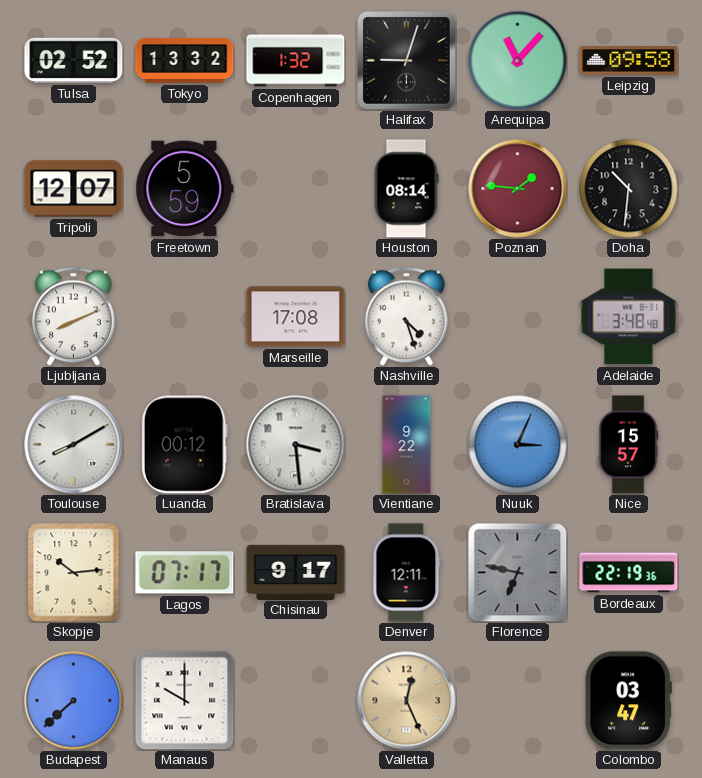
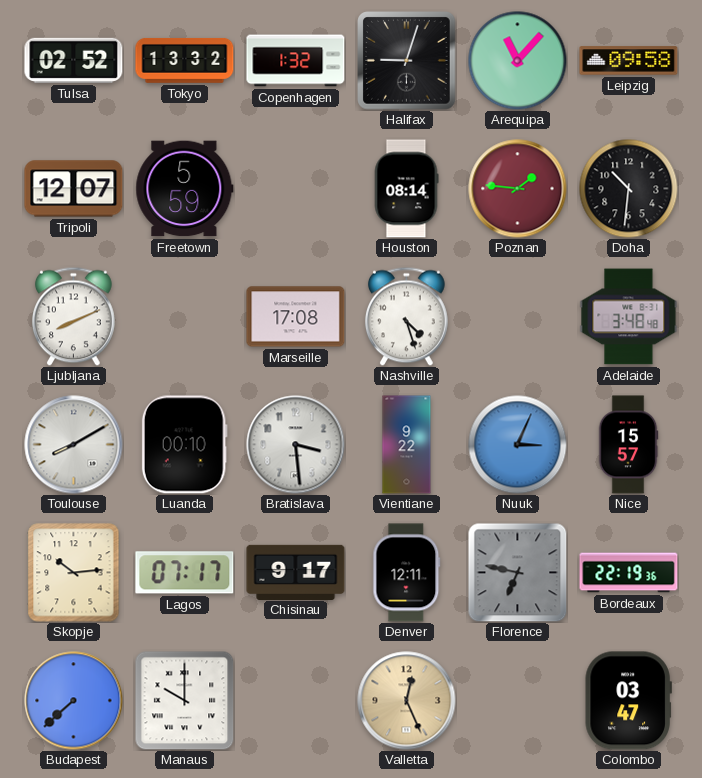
Luanda: 00:12 -> 00:10
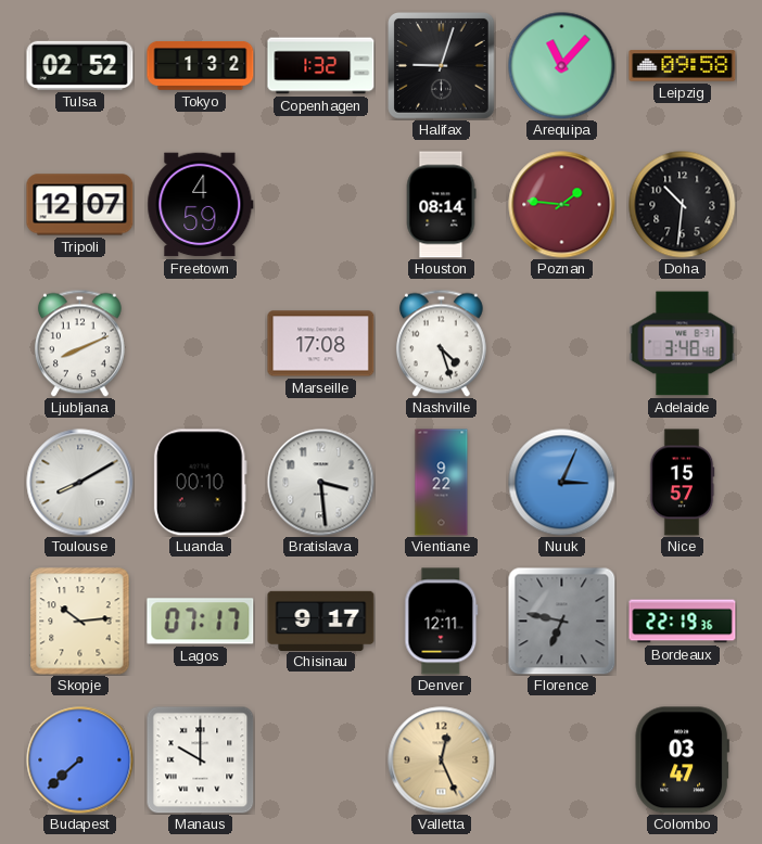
Tokyo: 13:32 -> 1:32
Freetown: 5:59 -> 4:59
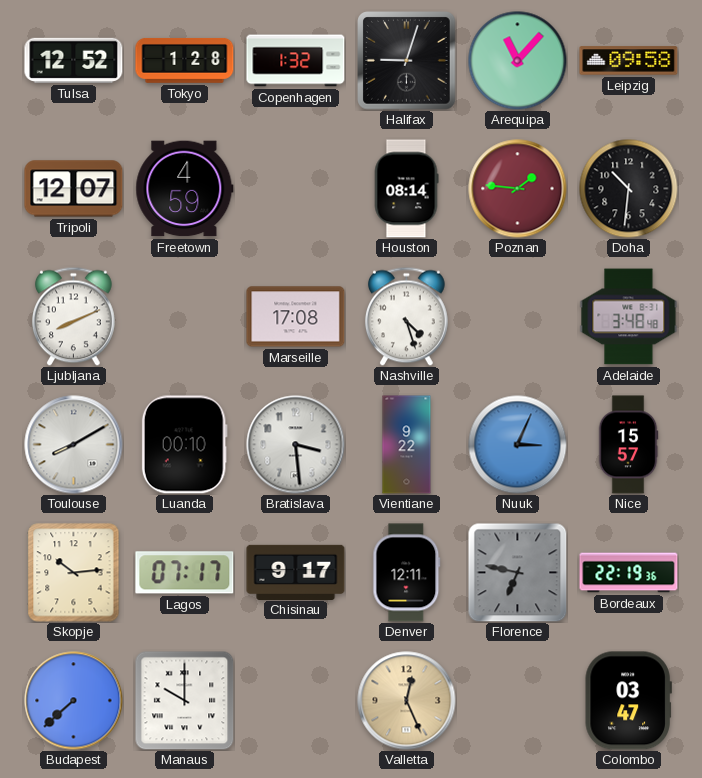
Tulsa: 02:52 -> 12:52
Tokyo: 1:32 -> 1:28
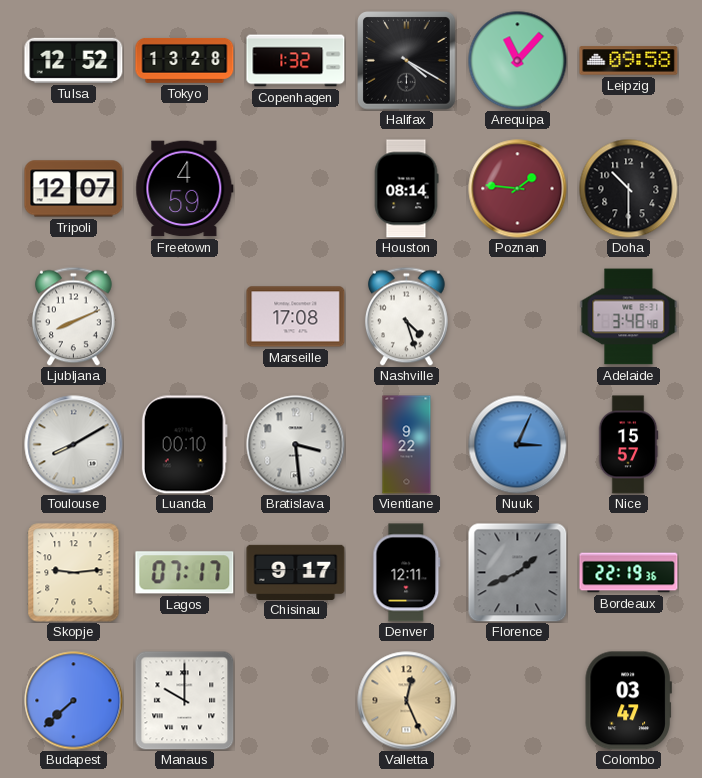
Tokyo: 1:28 -> 13:28
Halifax: 9:03 -> 4:20
Doha: 10:31 -> 10:30
Skopje: 10:14 -> 9:14
Florence: 6:47 -> 1:41
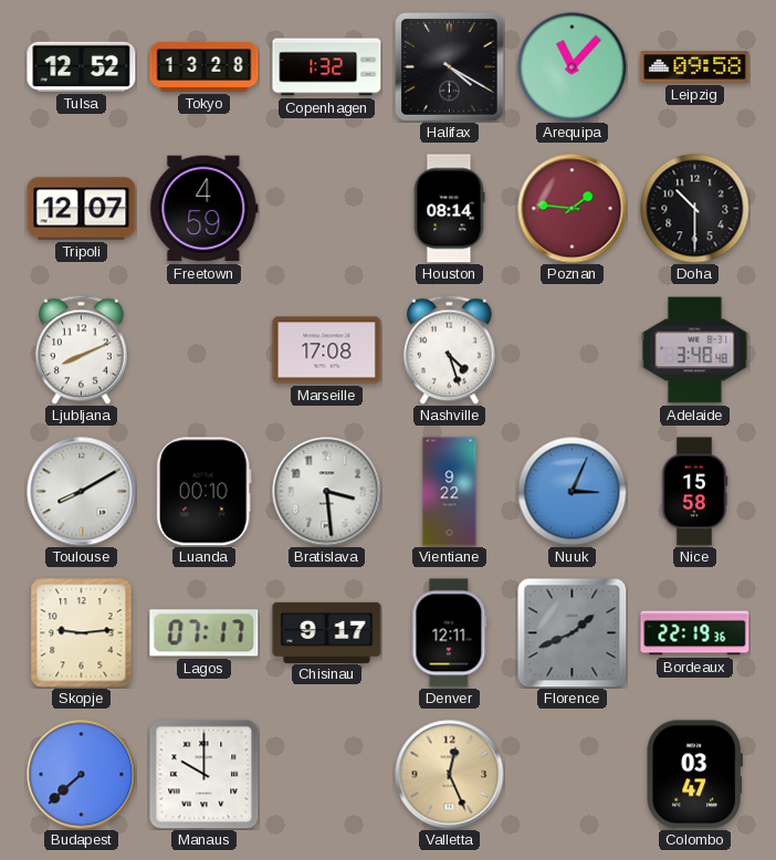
Nice: 15:57 -> 15:58
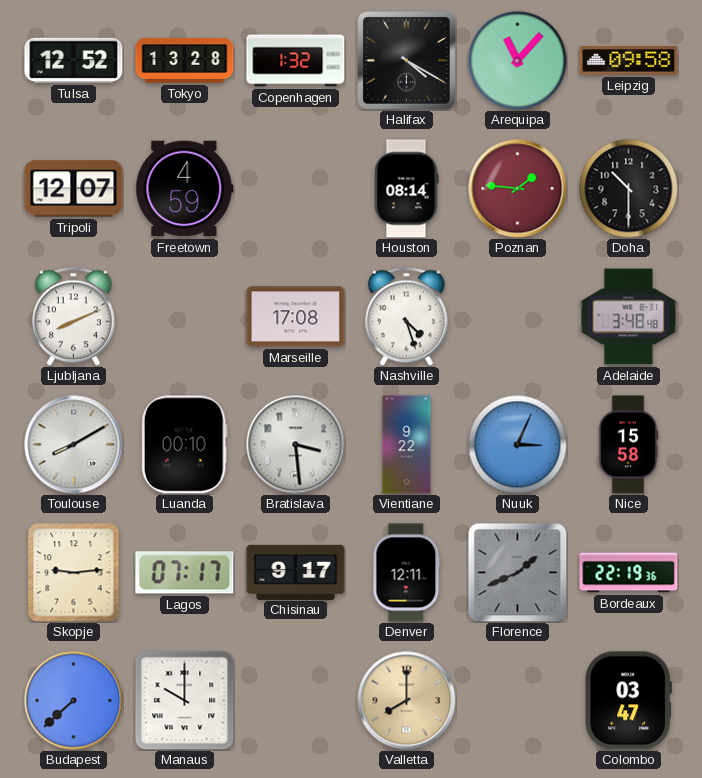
Valletta: 12:26 -> 8:00
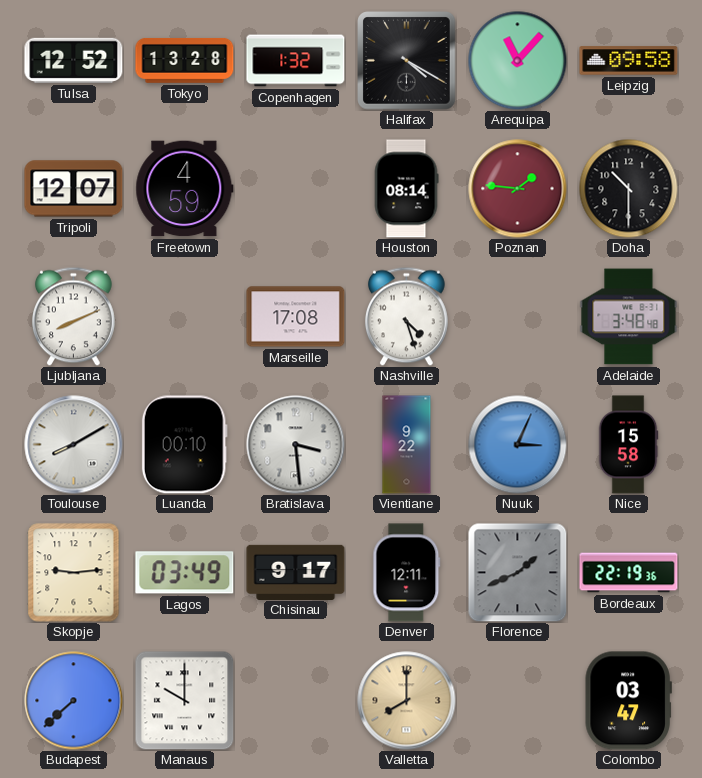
Lagos: 07:17 -> 03:49
